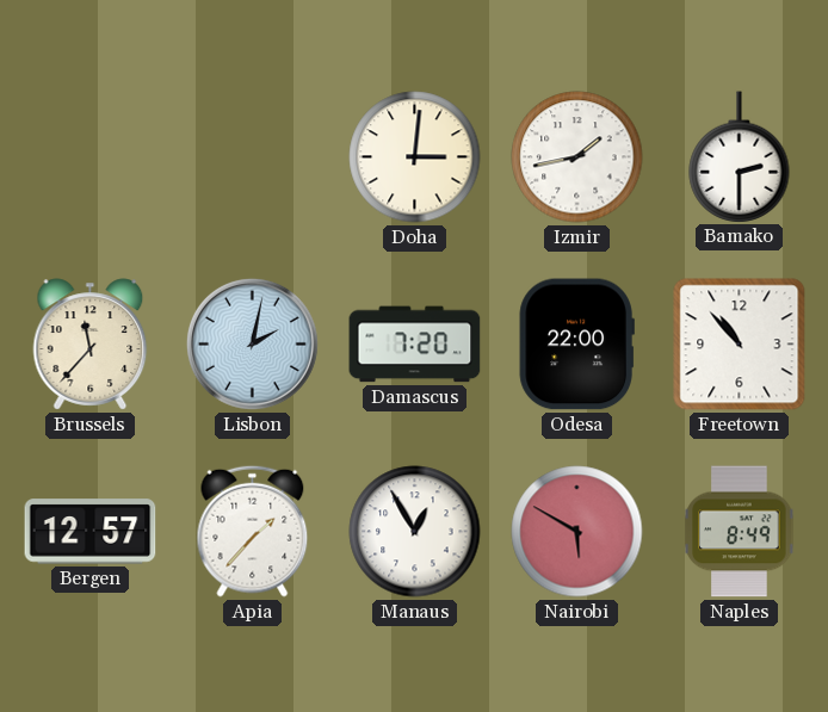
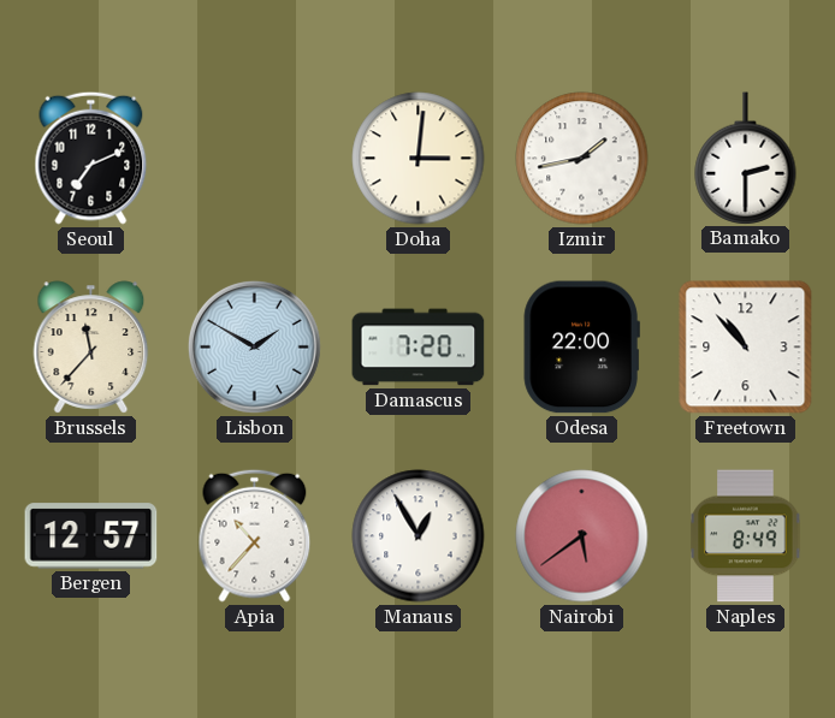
Seoul: none -> 7:11
Lisbon: 2:02 -> 1:50
Apia: 1:37 -> 10:37
Nairobi: 5:50 -> 5:39
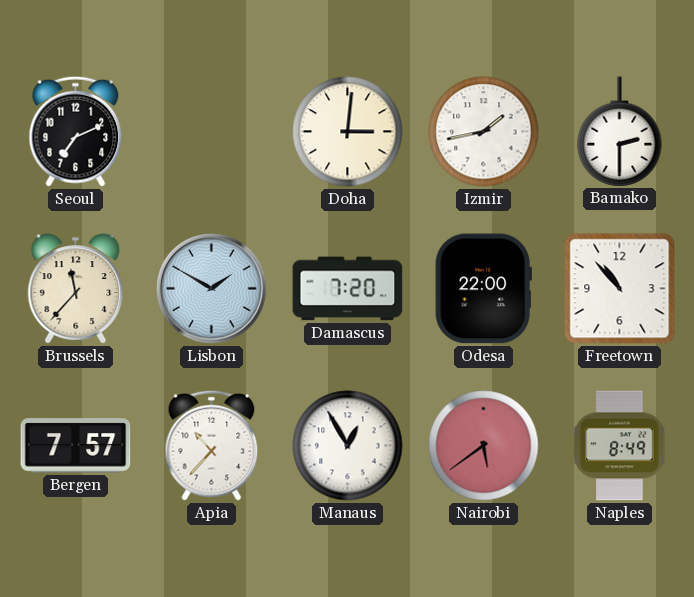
Bergen: 12:57 -> 7:57
